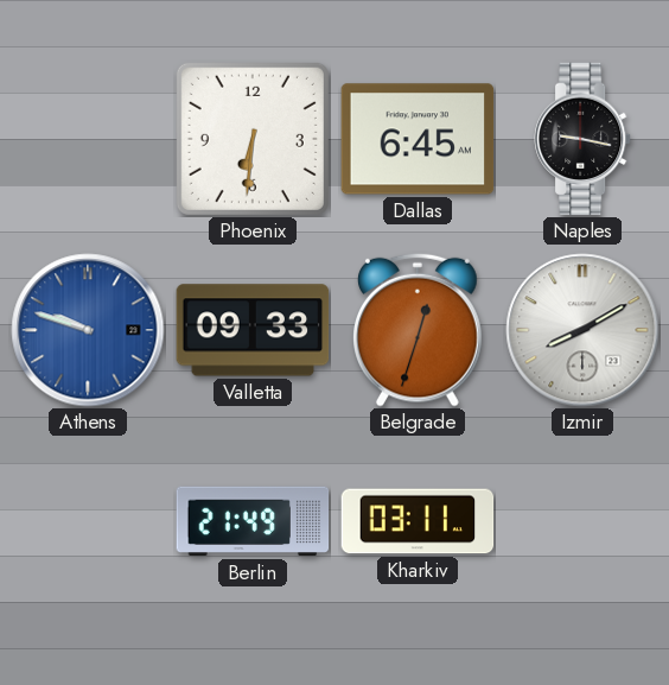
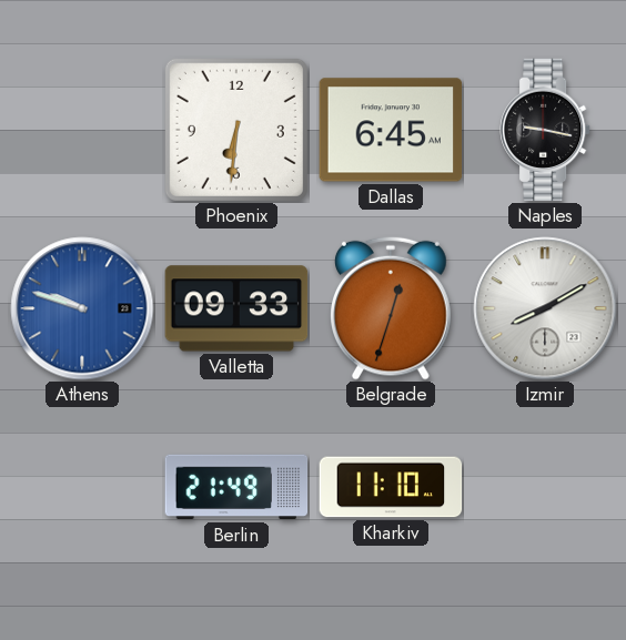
Kharkiv: 03:11 -> 11:10
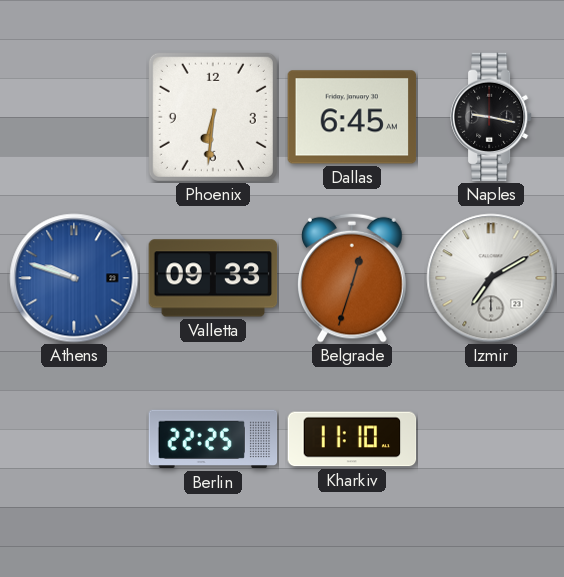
Izmir: 8:10 -> 7:10
Berlin: 21:49 -> 22:25
